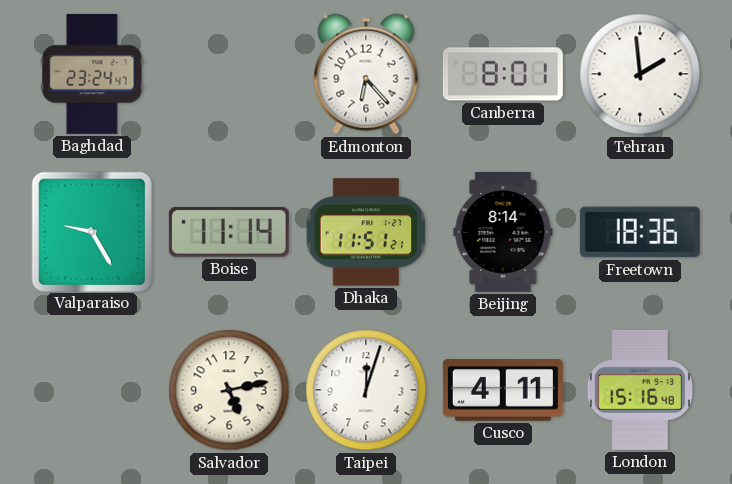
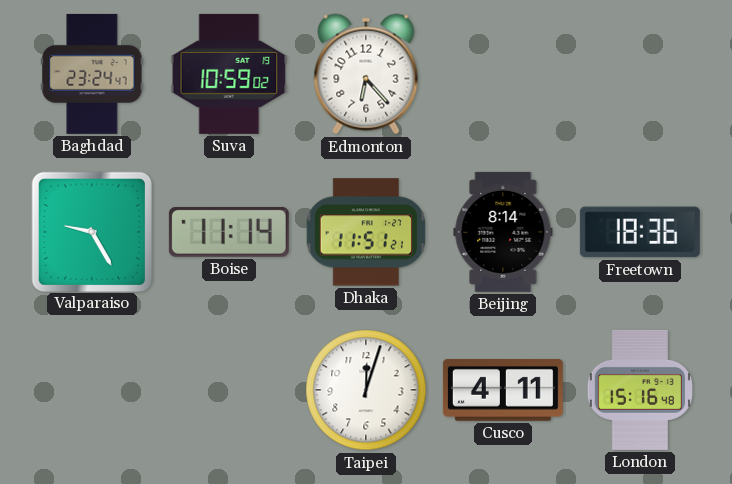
Suva: none -> 10:59
Canberra: 8:01 -> none
Tehran: 1:59 -> none
Salvador: 5:13 -> none
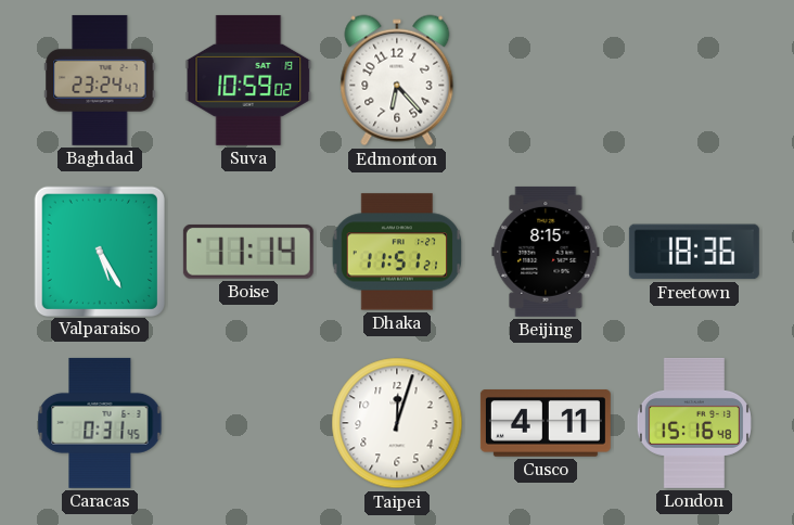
Valparaiso: 9:25 -> 5:25
Beijing: 8:14 -> 8:15
Caracas: none -> 0:31
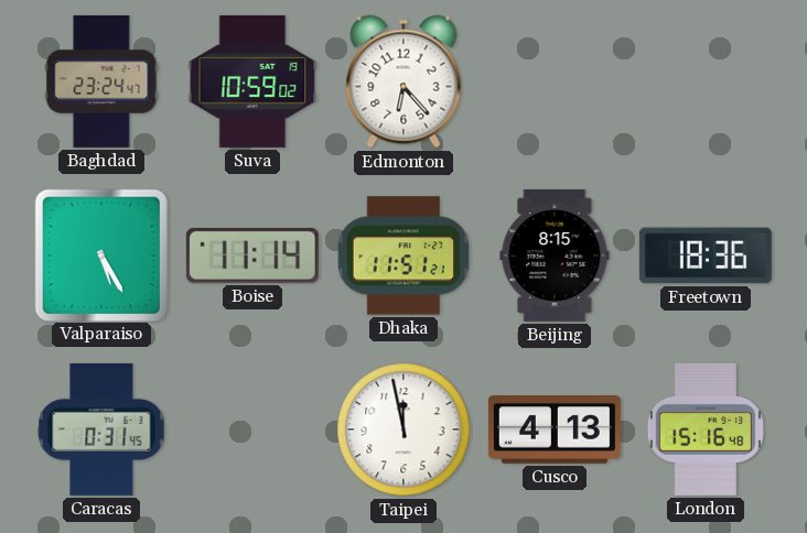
Taipei: 12:03 -> 11:58
Cusco: 4:11 -> 4:13
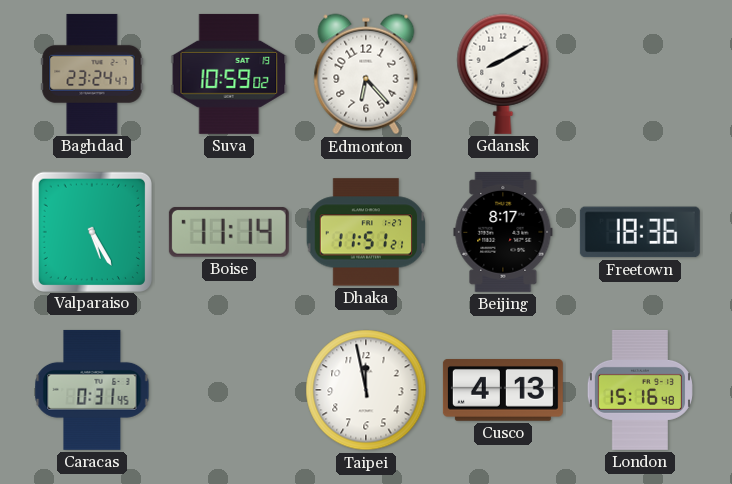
Gdansk: none -> 8:10
Beijing: 8:15 -> 8:17
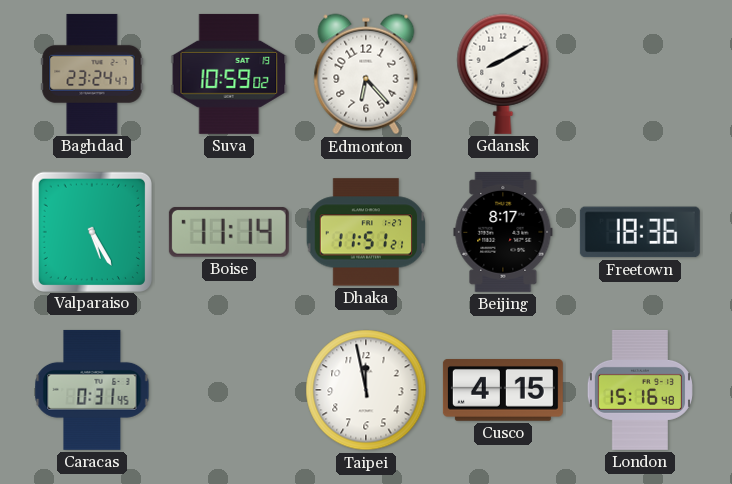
Cusco: 4:13 -> 4:15
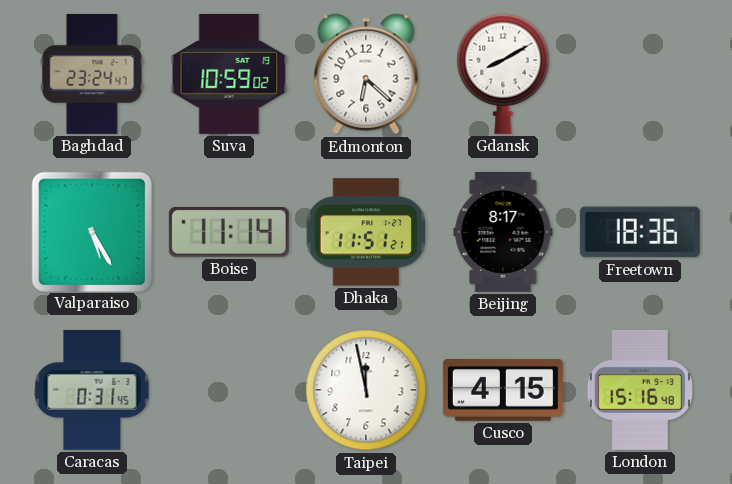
Edmonton: 6:23 -> 6:22
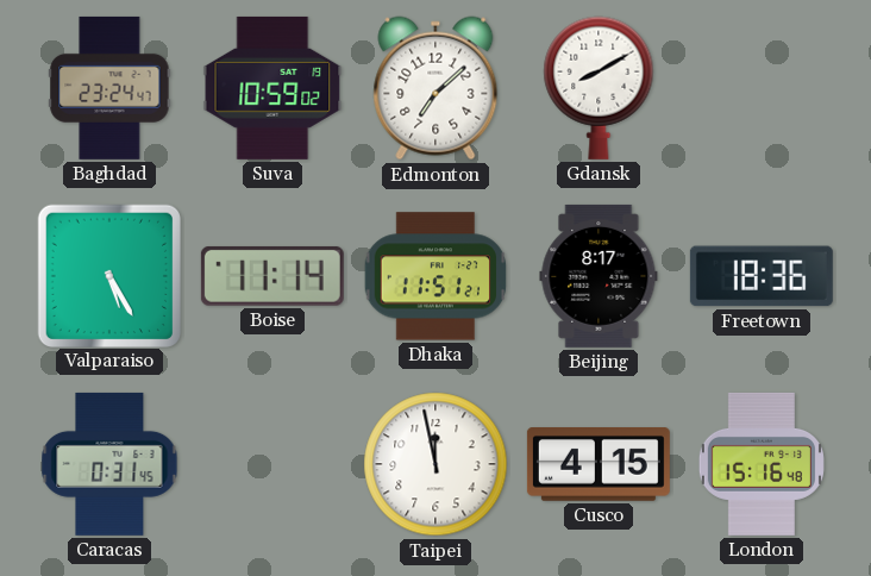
Edmonton: 6:22 -> 7:08
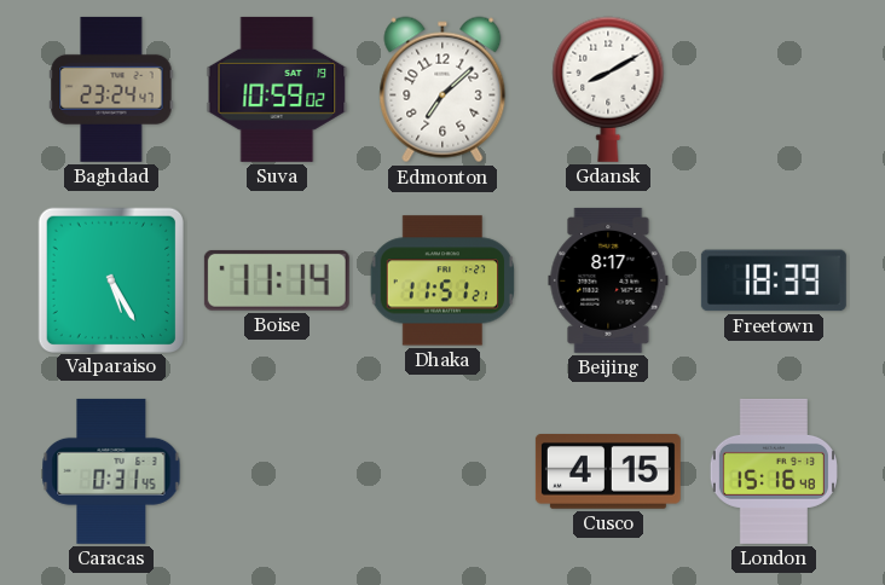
Freetown: 18:36 -> 18:39
Taipei: 11:58 -> none
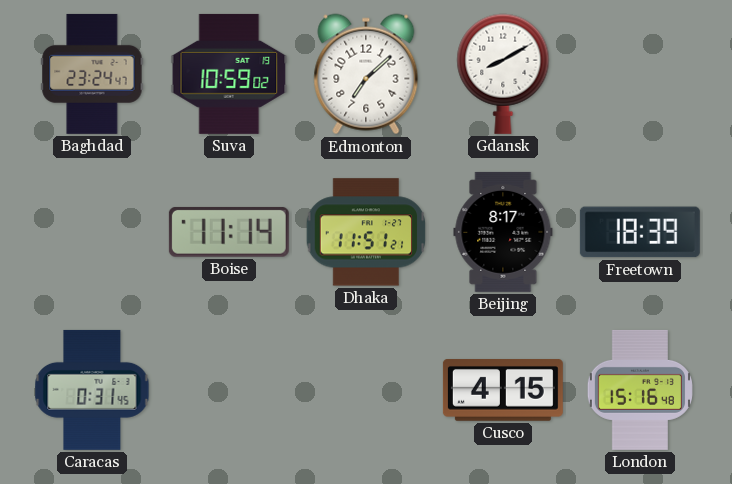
Valparaiso: 5:25 -> none
